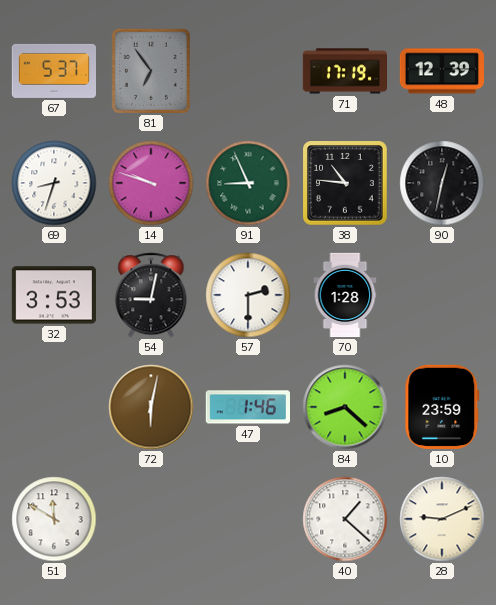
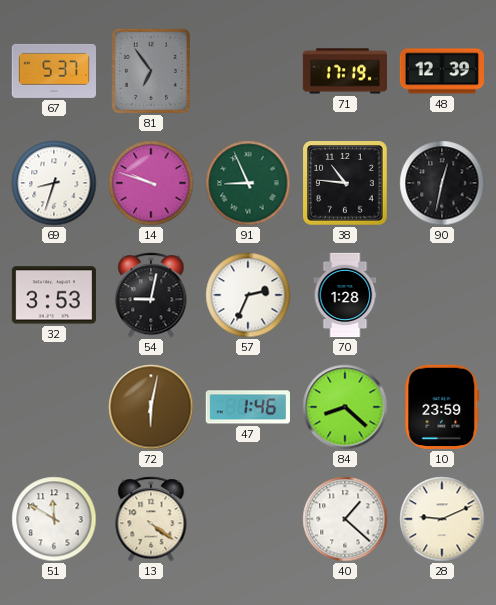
57: 2:30 -> 2:34
13: none -> 4:21
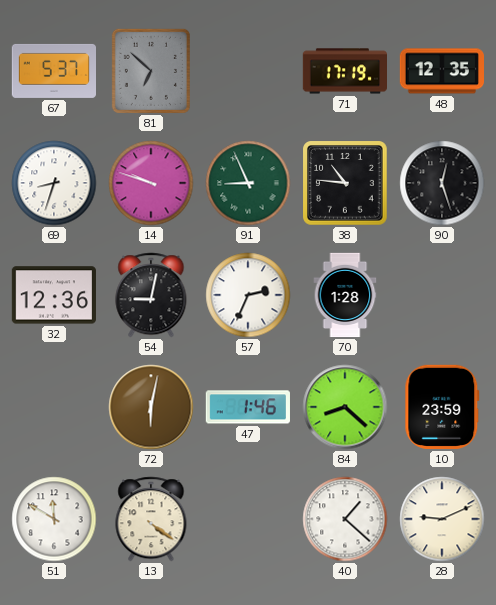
81: 6:54 -> 6:52
48: 12:39 -> 12:35
90: 12:32 -> 12:27
32: 3:53 -> 12:36
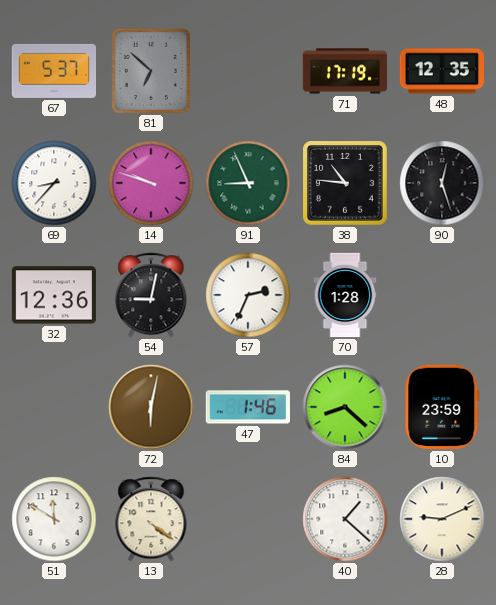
69: 8:33 -> 8:37
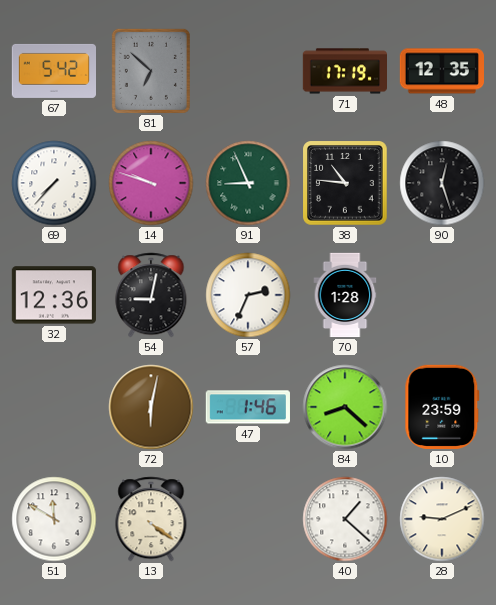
67: 5:37 -> 5:42
69: 8:37 -> 7:37
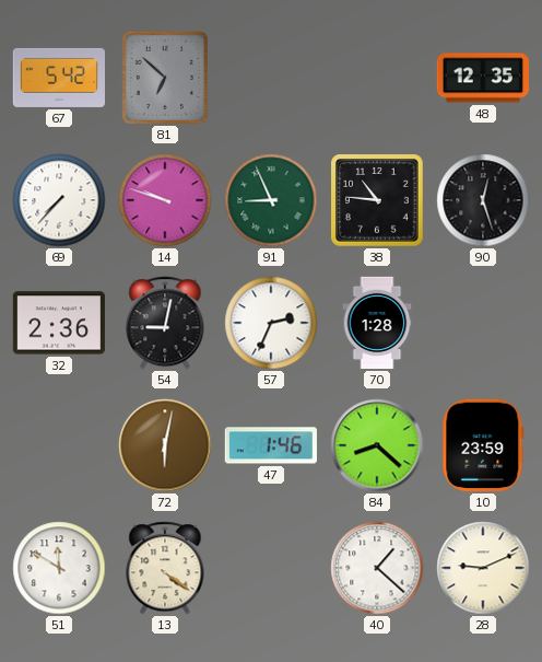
71: 17:19 -> none
32: 12:36 -> 2:36
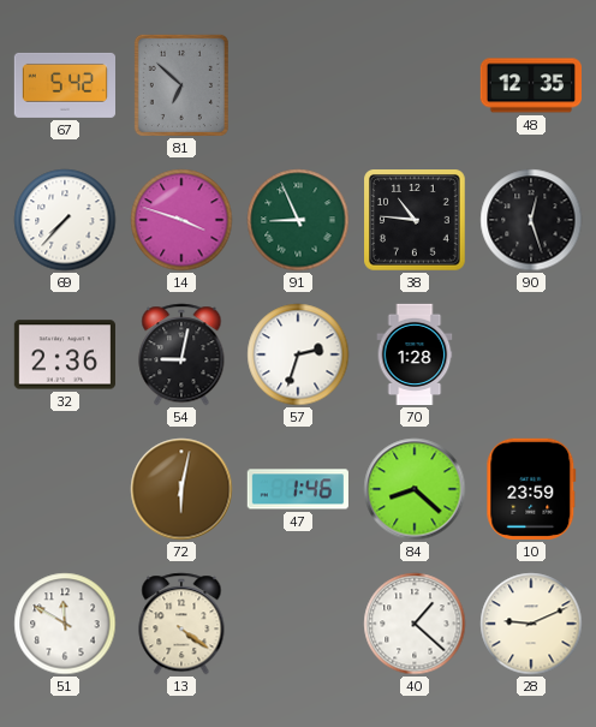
14: 9:48 -> 3:48
57: 2:34 -> 2:33
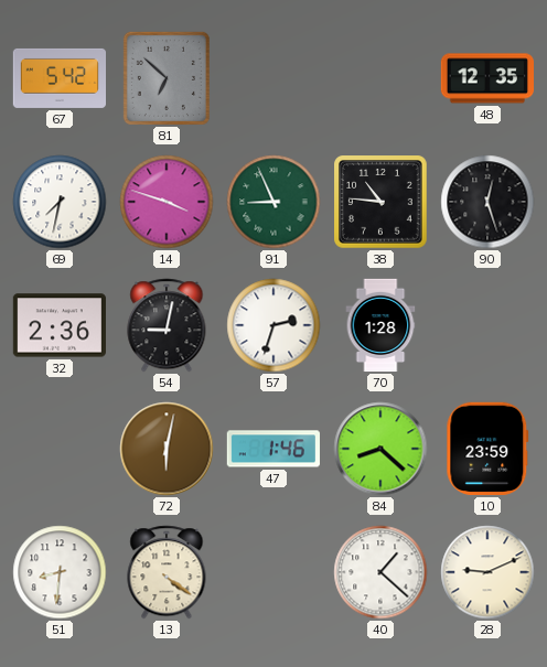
69: 7:37 -> 7:32
51: 11:50 -> 8:31
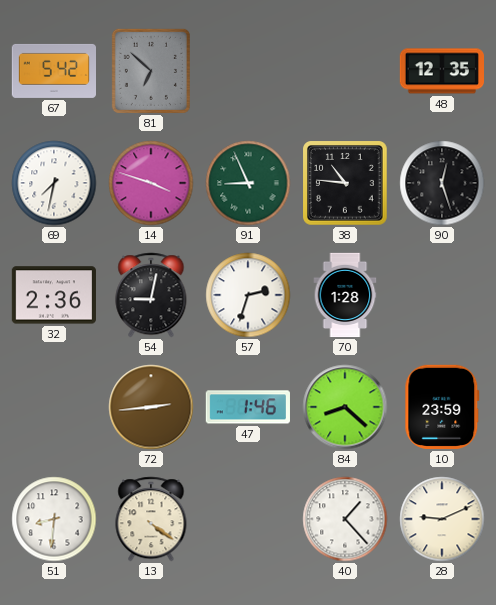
72: 6:02 -> 2:44
40: 1:22 -> 1:23
